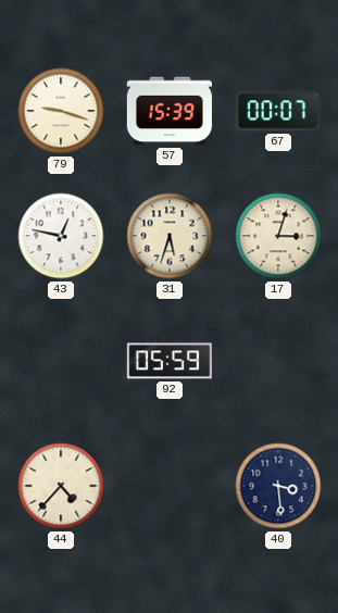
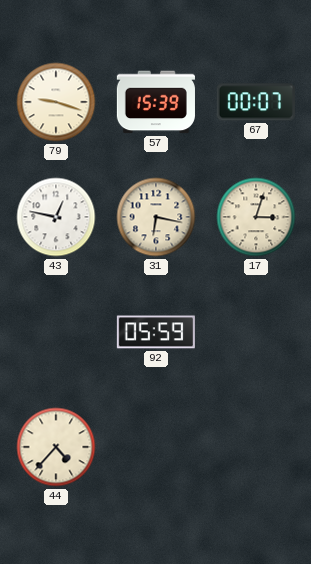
31: 5:33 -> 6:17
40: 3:29 -> none
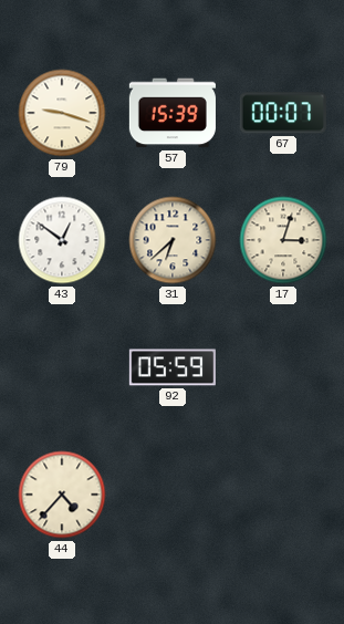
43: 12:47 -> 12:51
31: 6:17 -> 6:38
